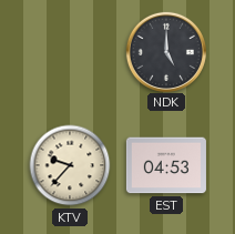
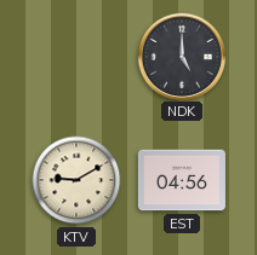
KTV: 9:37 -> 9:10
EST: 04:53 -> 04:56
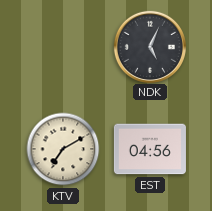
NDK: 5:00 -> 5:04
KTV: 9:10 -> 7:10
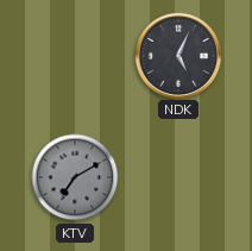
KTV dial: cream -> grey
EST: 04:56 -> none
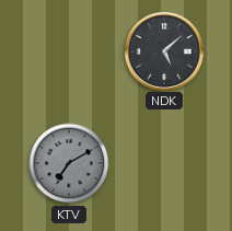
NDK: 5:04 -> 5:08
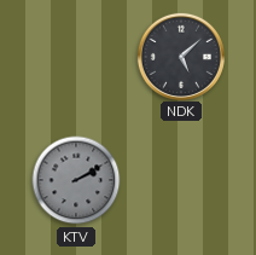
KTV: 7:10 -> 2:10
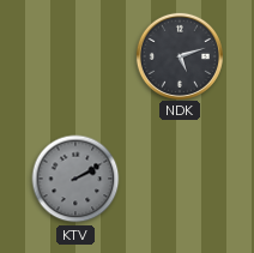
NDK: 5:08 -> 5:12
